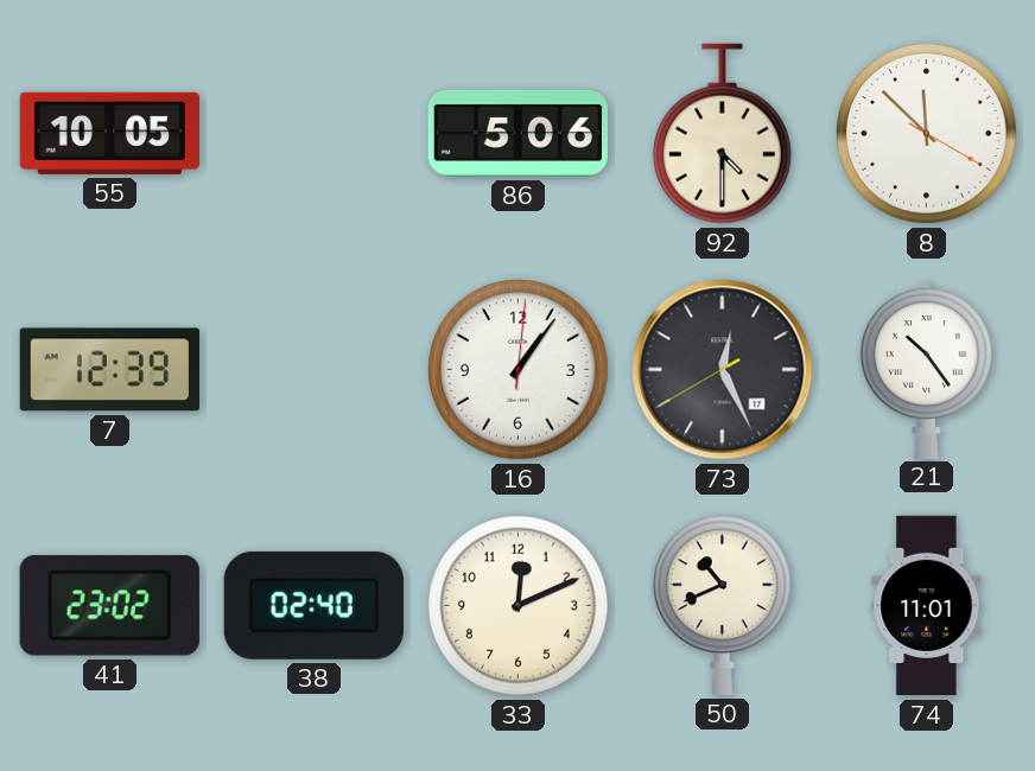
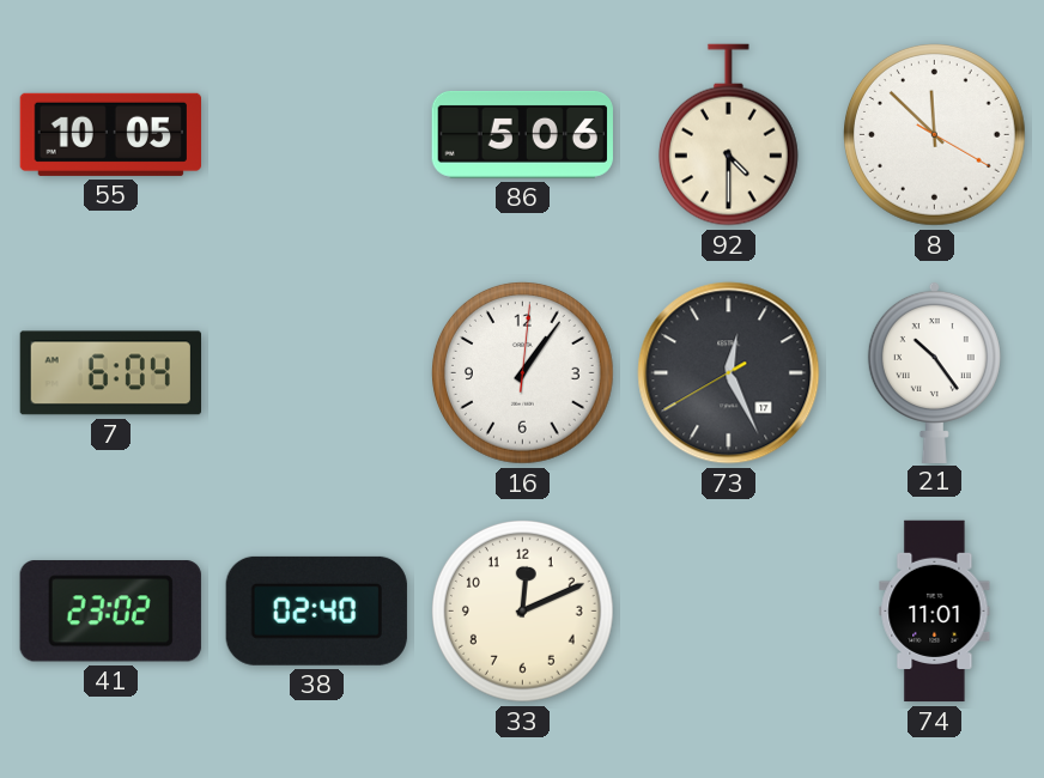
7: 12:39 -> 6:04
50: 10:41 -> none
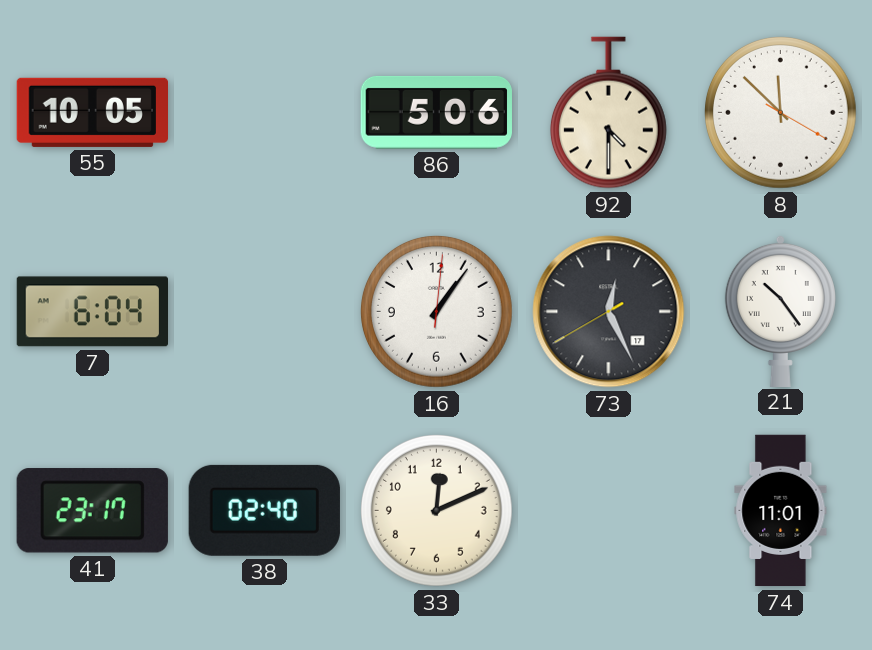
41: 23:02 -> 23:17
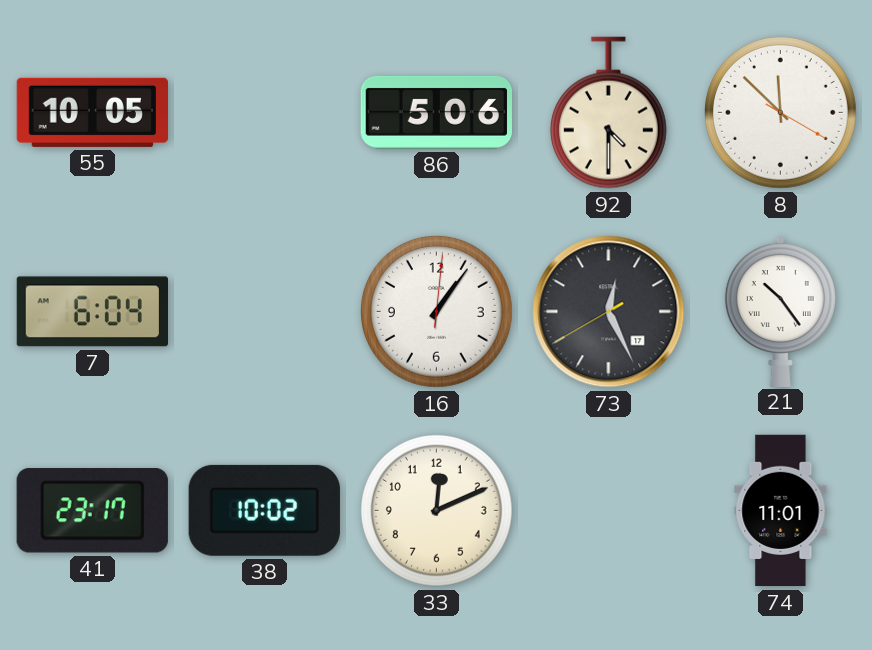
38: 02:40 -> 10:02
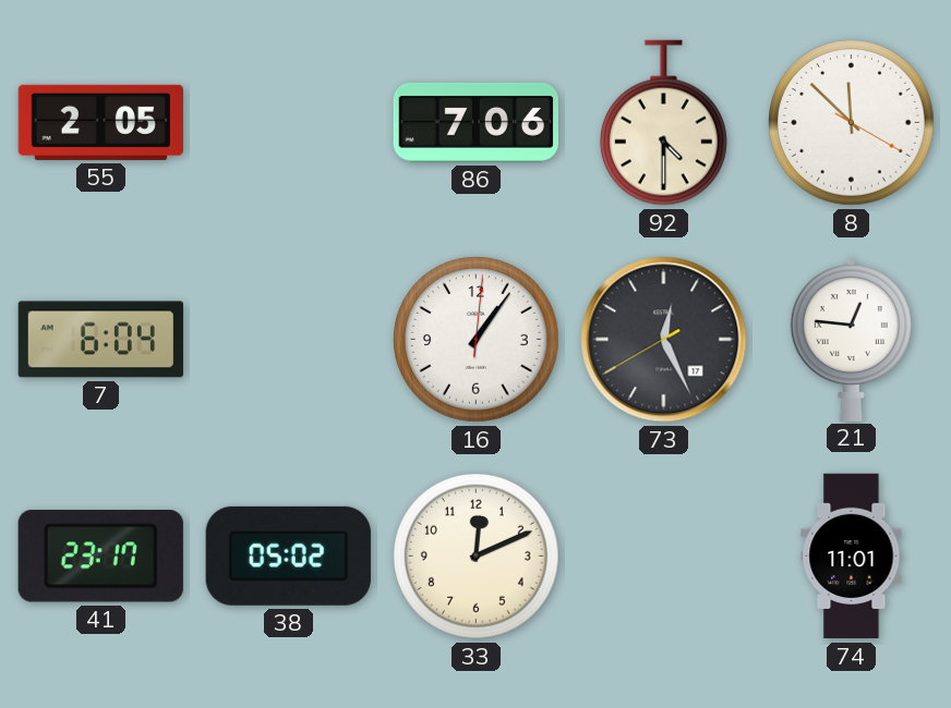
55: 10:05 -> 2:05
86: 5:06 -> 7:06
21: 10:24 -> 12:46
38: 10:02 -> 05:02
